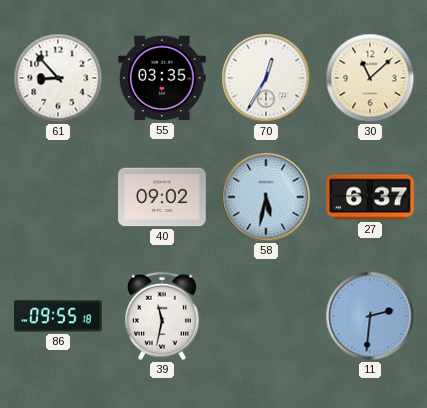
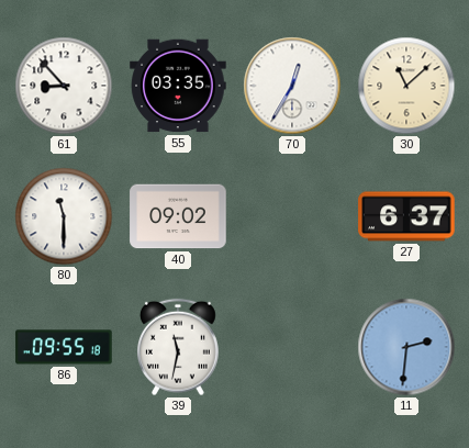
80: none -> 11:30
58: 5:32 -> none
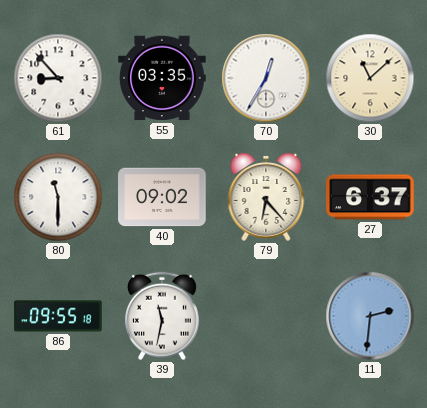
79: none -> 6:23
